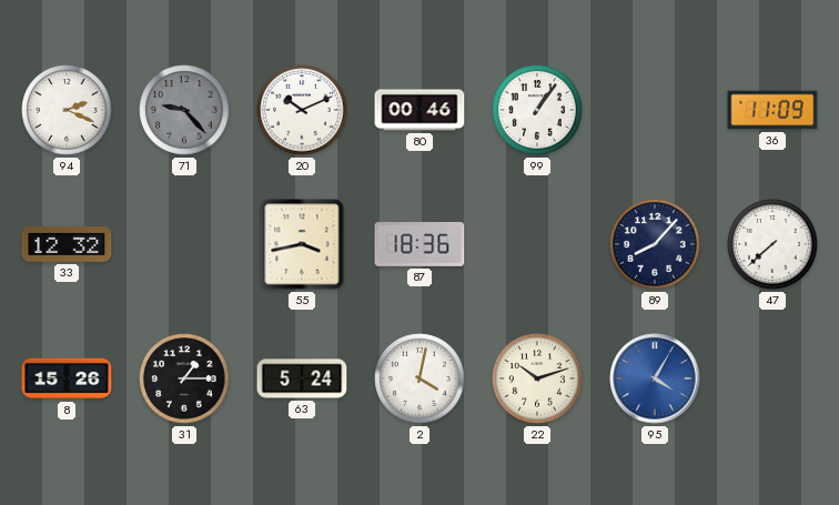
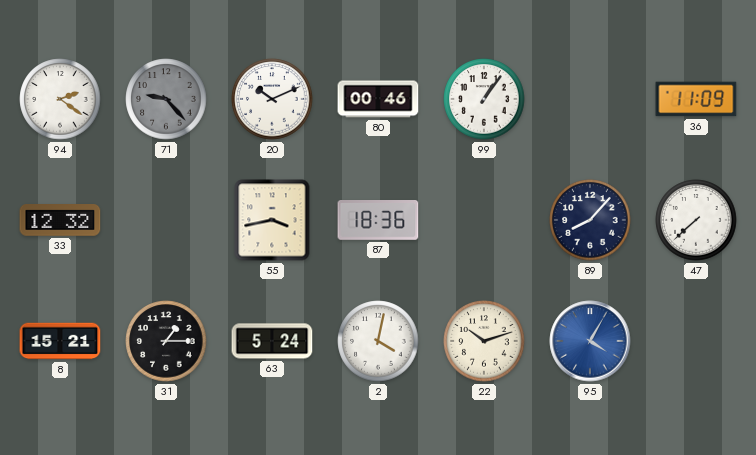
94: 2:19 -> 2:21
8: 15:26 -> 15:21
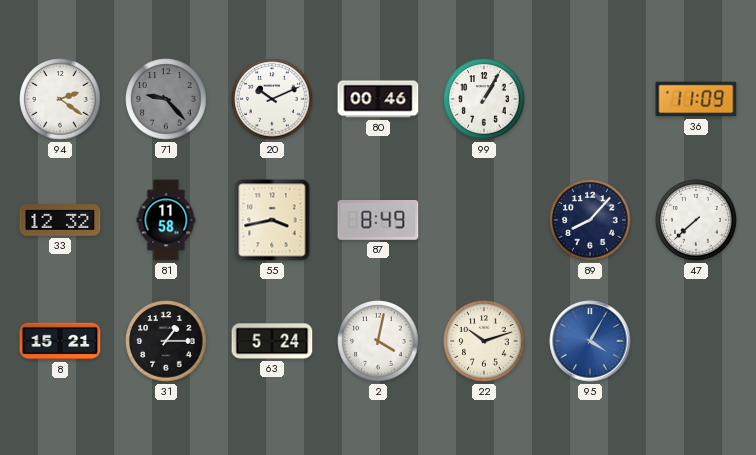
99: 1:06 -> 1:05
81: none -> 11:58
87: 18:36 -> 8:49
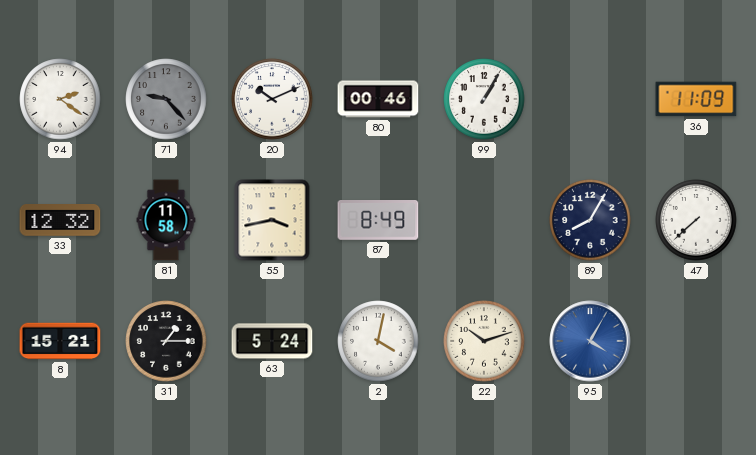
89: 8:07 -> 8:05
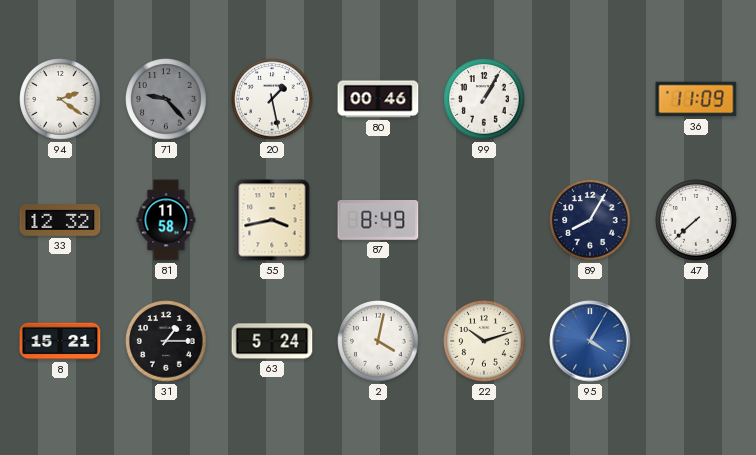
20: 10:11 -> 1:28
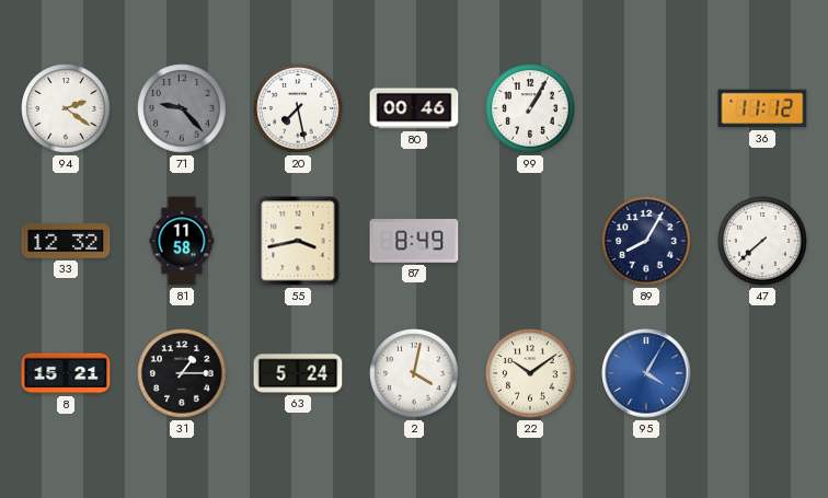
20: 1:28 -> 7:28
36: 11:09 -> 11:12
22: 10:12 -> 10:09
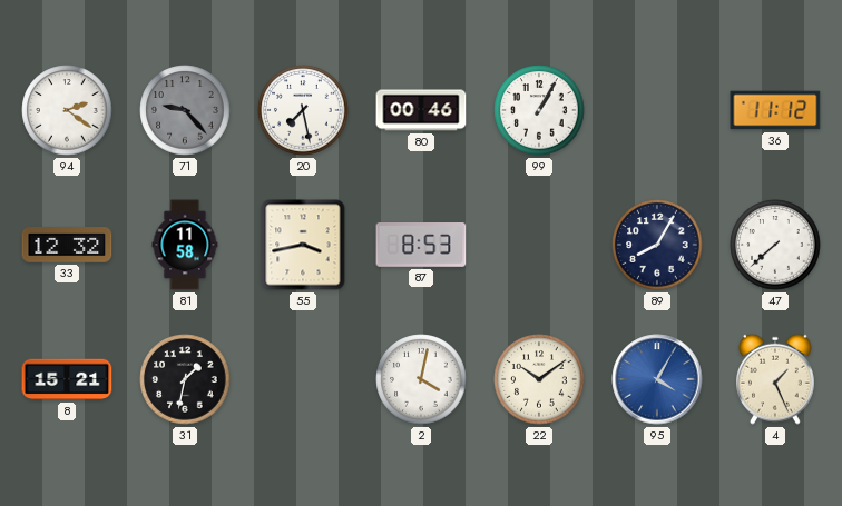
87: 8:49 -> 8:53
31: 1:15 -> 1:32
63: 5:24 -> none
4: none -> 1:26
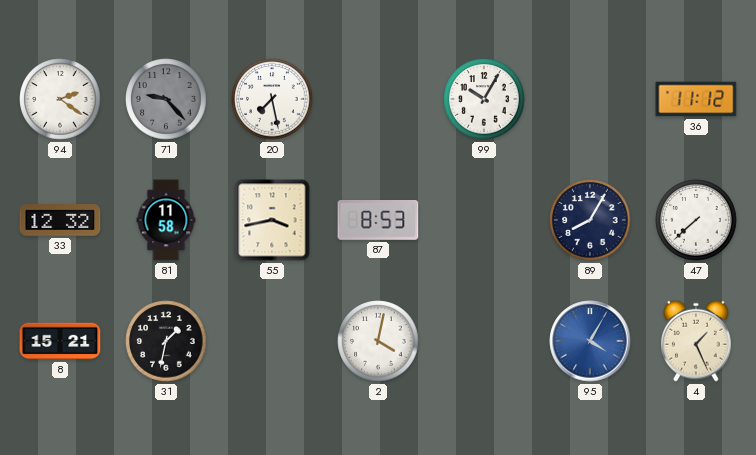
80: 00:46 -> none
99: 1:05 -> 10:05
22: 10:09 -> none
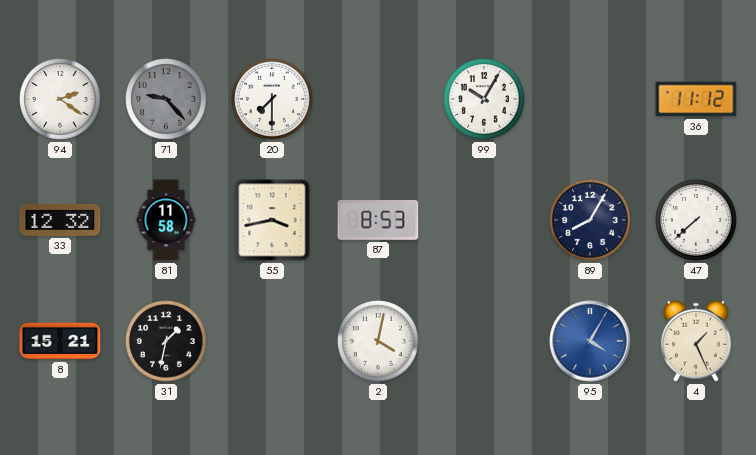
20: 7:28 -> 7:30
